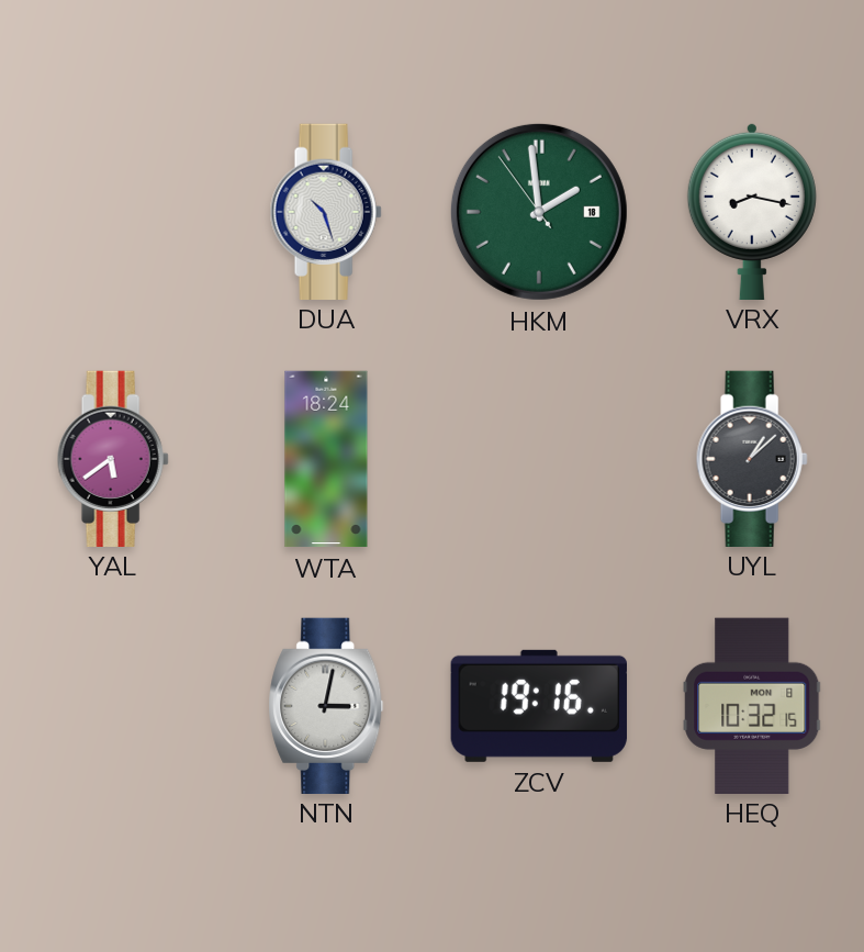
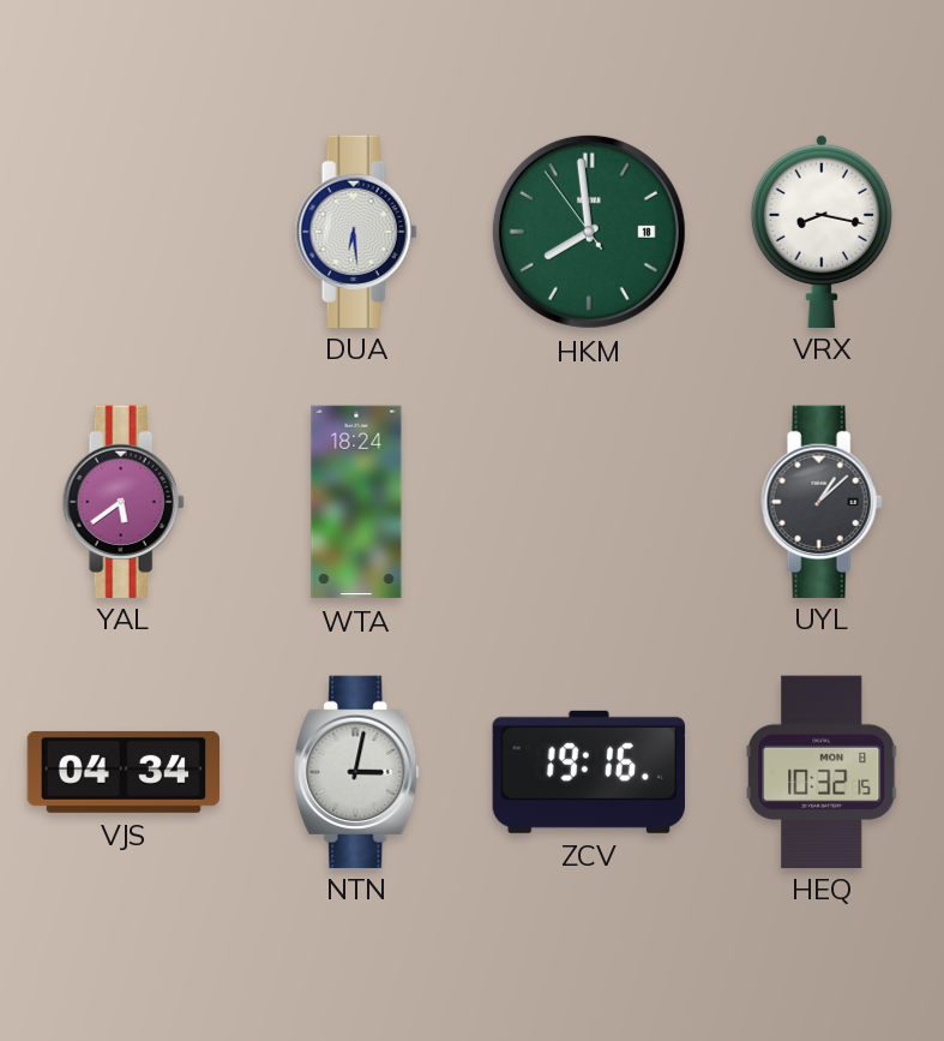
DUA: 10:27 -> 6:29
HKM: 1:58 -> 7:58
VJS: none -> 04:34
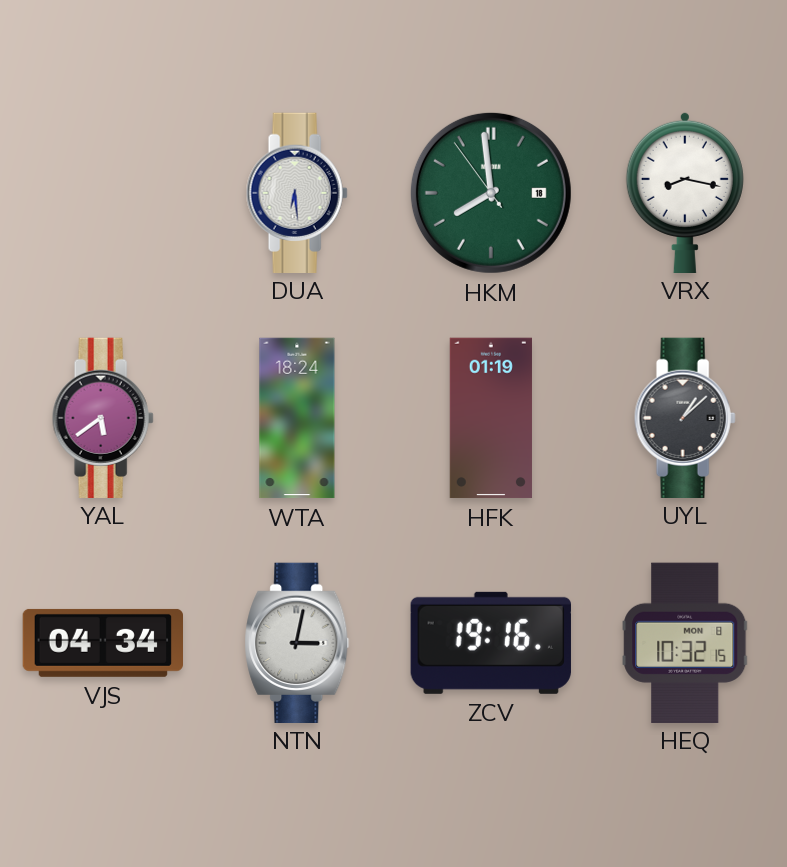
HFK: none -> 01:19
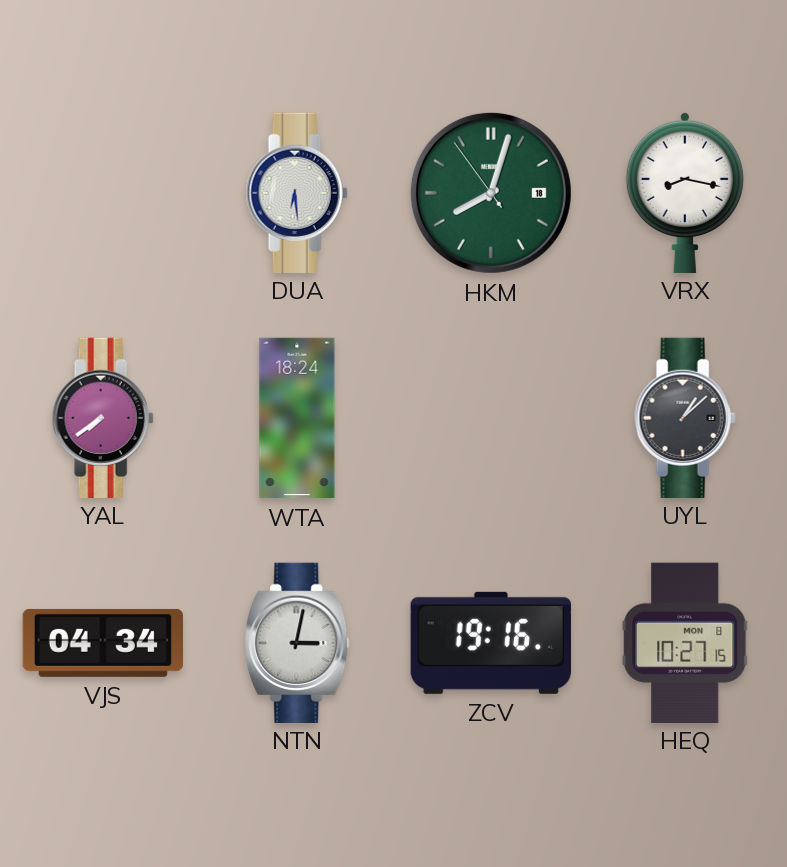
HKM: 7:58 -> 8:02
YAL: 5:39 -> 7:39
HFK: 01:19 -> none
HEQ: 10:32 -> 10:27
